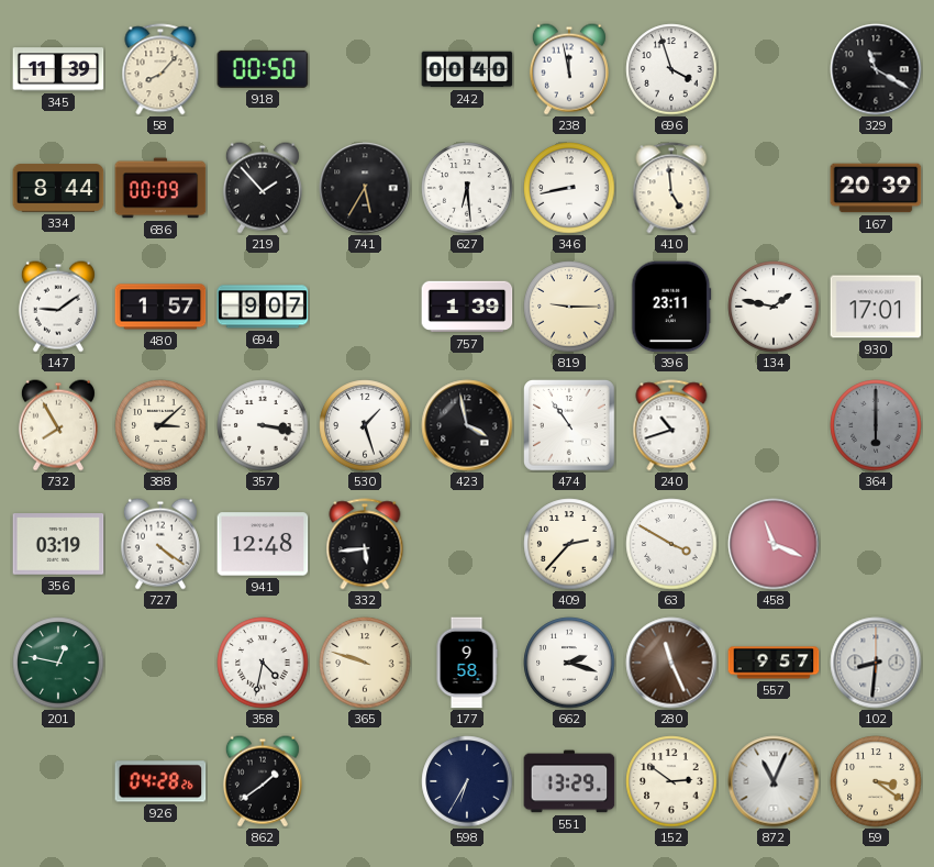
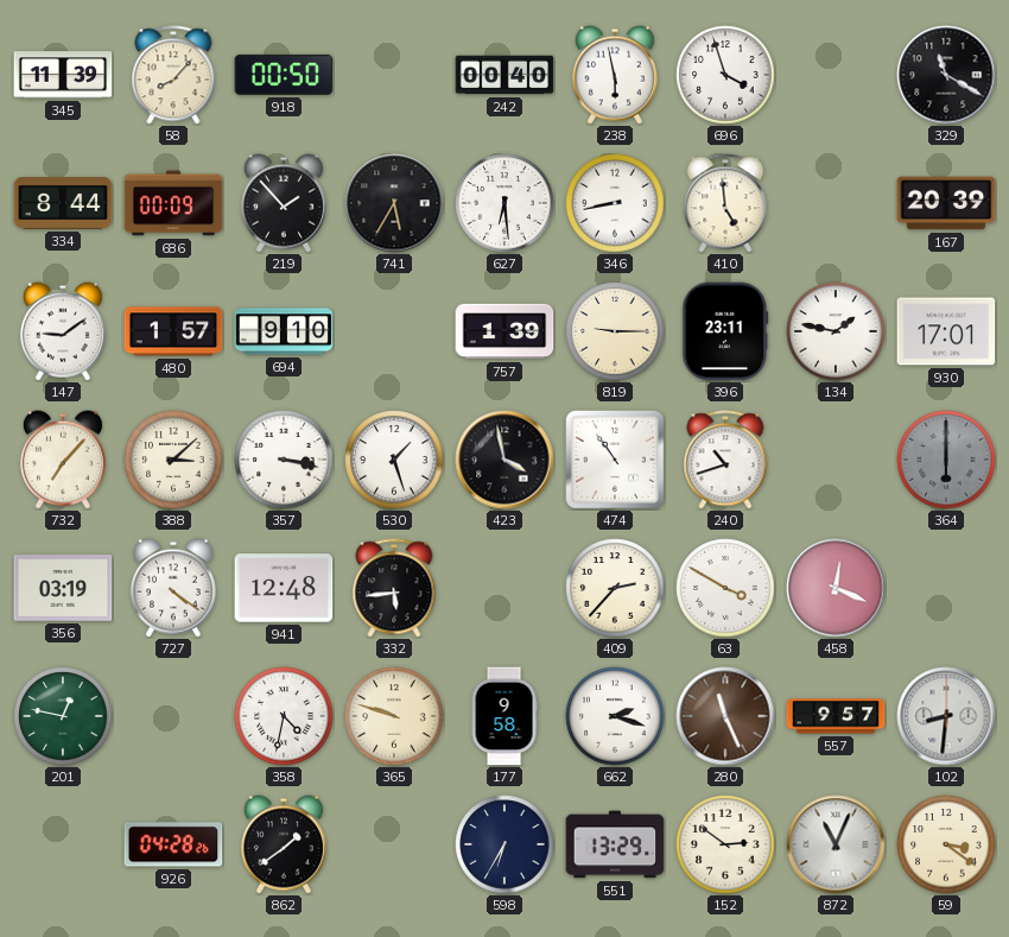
238: 11:58 -> 5:58
694: 9:07 -> 9:10
732: 7:55 -> 7:07
458: 11:19 -> 12:19
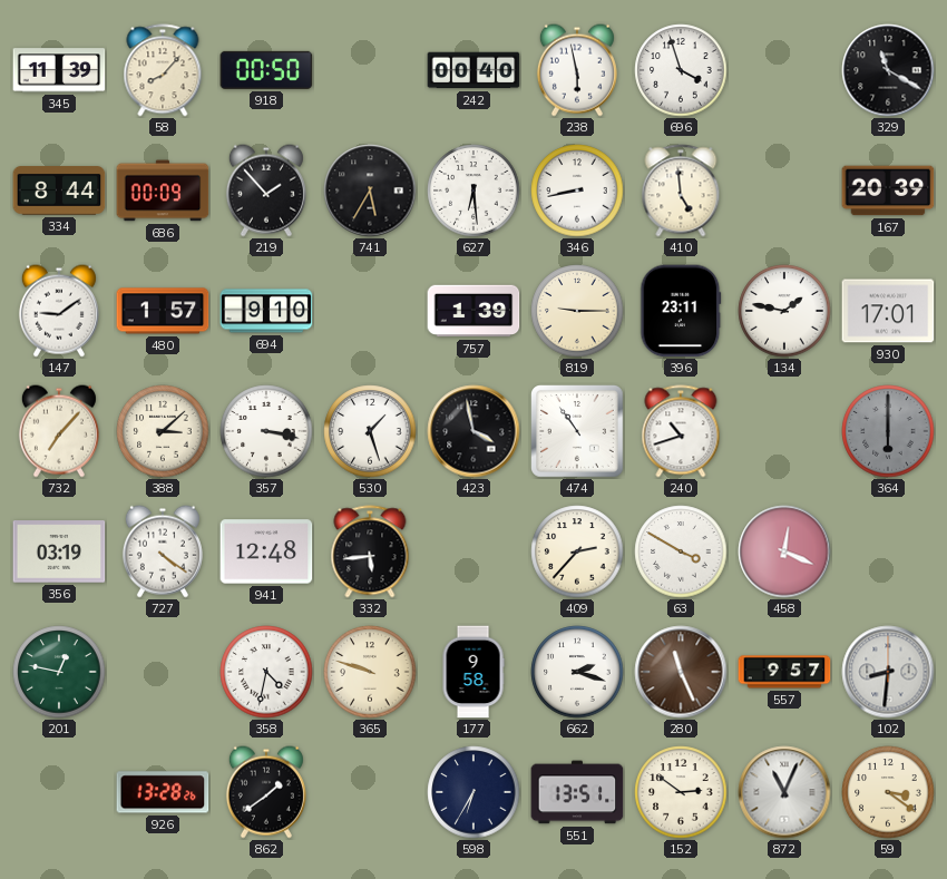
926: 04:28 -> 13:28
551: 13:29 -> 13:51
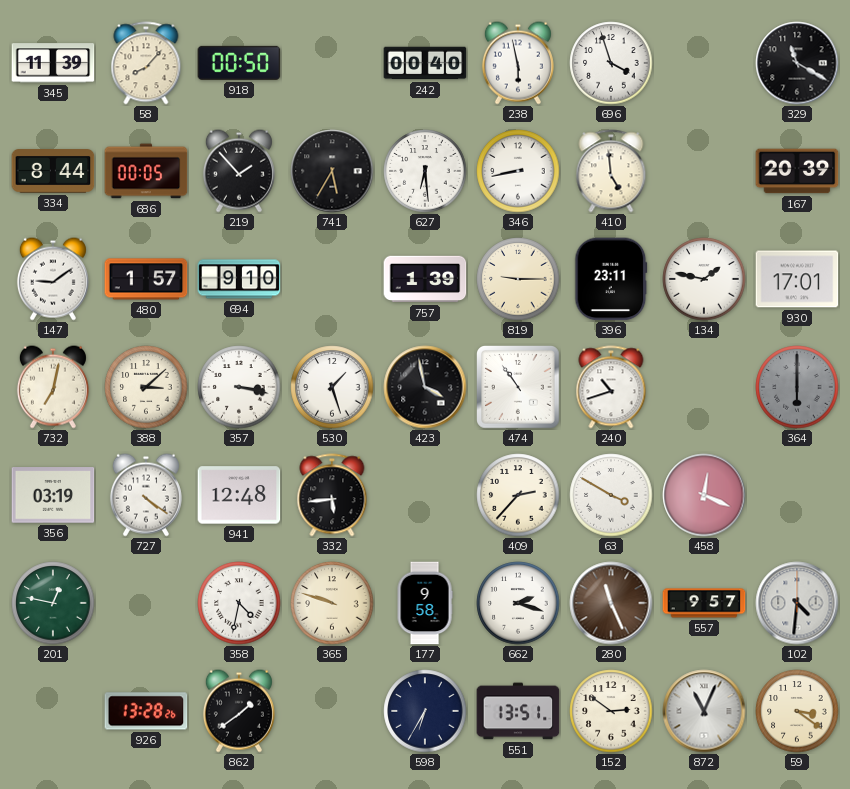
686: 00:09 -> 00:05
732: 7:07 -> 7:02
102: 8:31 -> 4:31
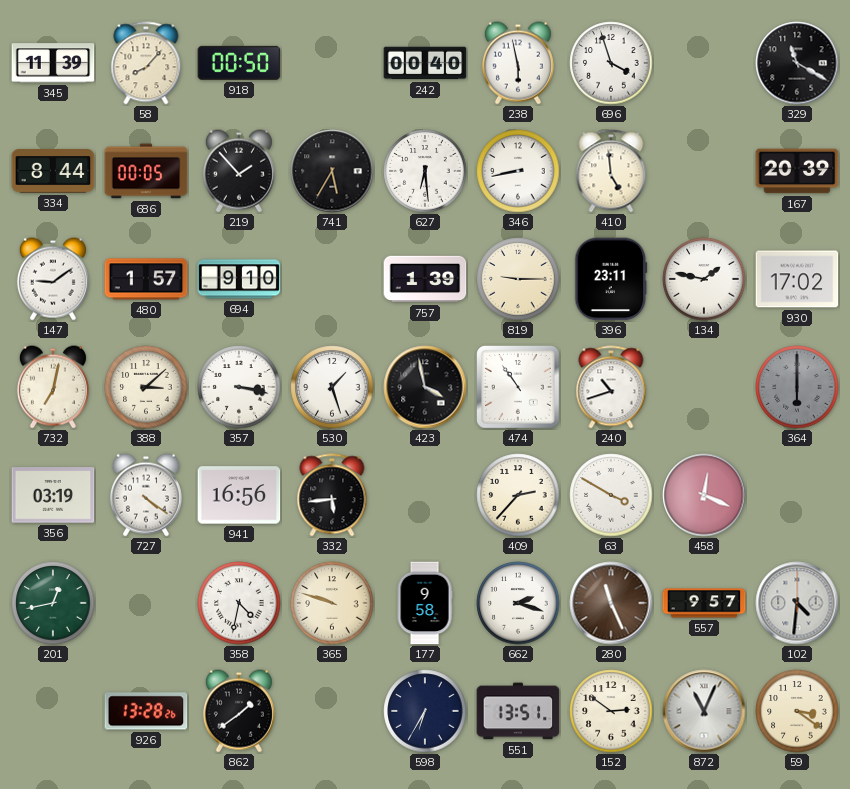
930: 17:01 -> 17:02
941: 12:48 -> 16:56
201: 12:47 -> 12:43
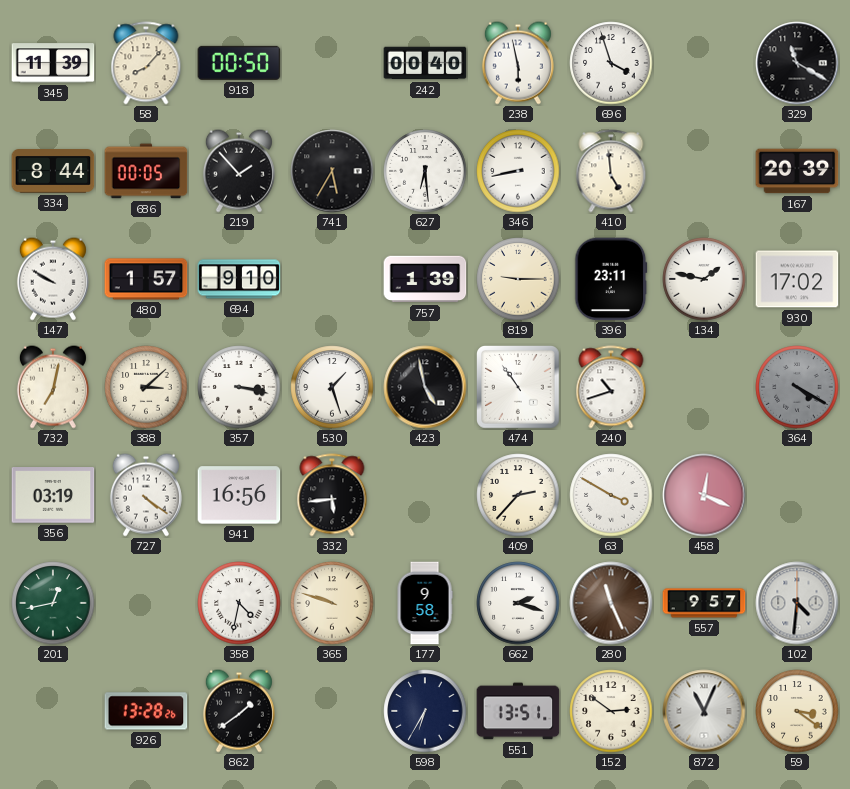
147: 9:09 -> 9:50
423: 3:58 -> 4:58
364: 6:00 -> 4:20
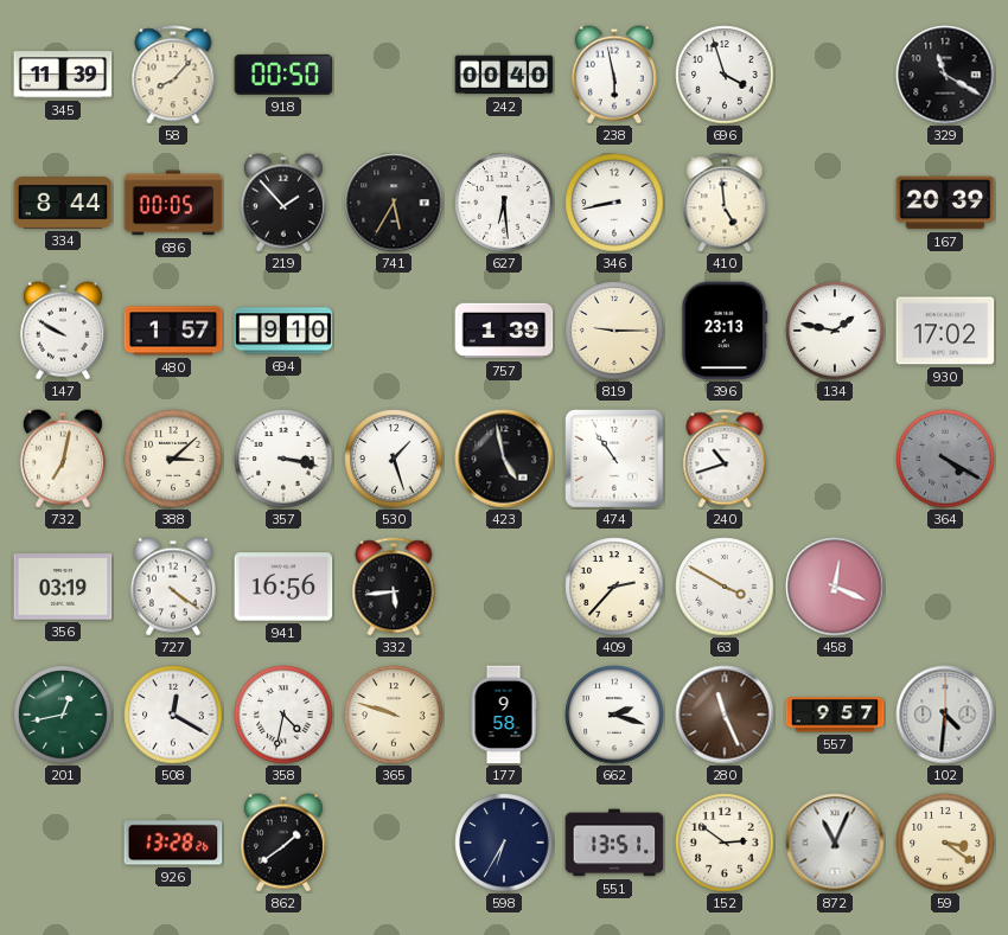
396: 23:11 -> 23:13
508: none -> 12:20
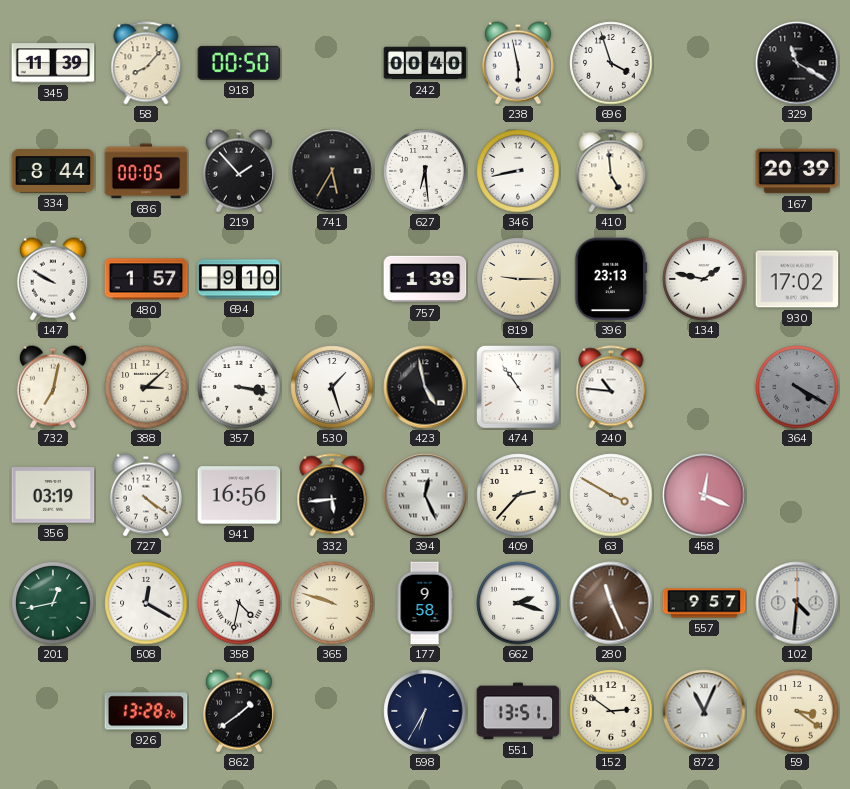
240: 10:42 -> 10:46
394: none -> 12:26
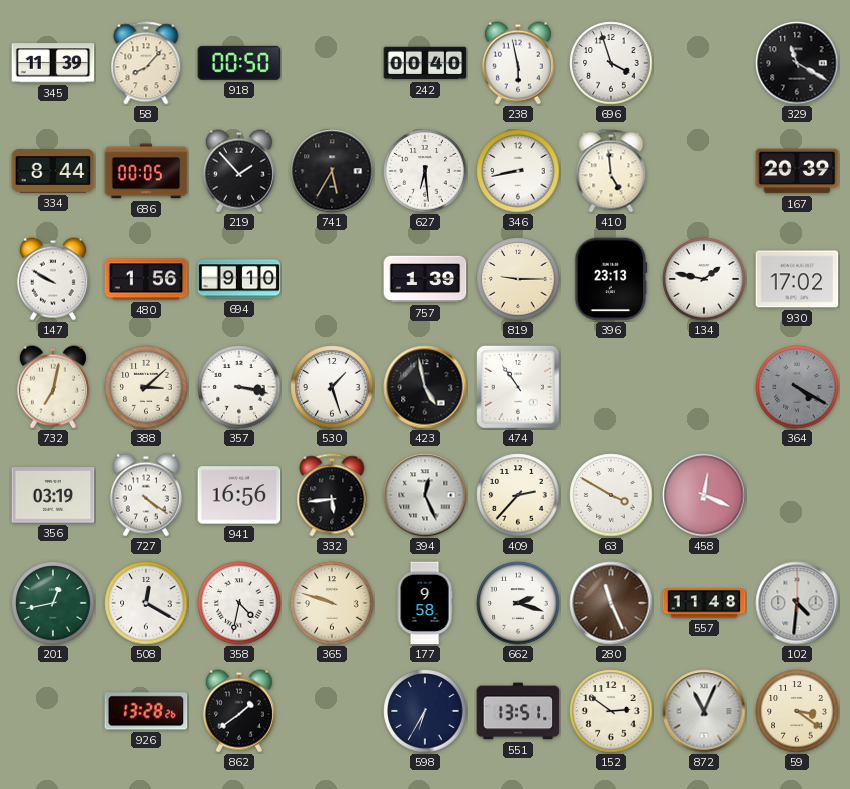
480: 1:57 -> 1:56
240: 10:46 -> none
557: 9:57 -> 11:48
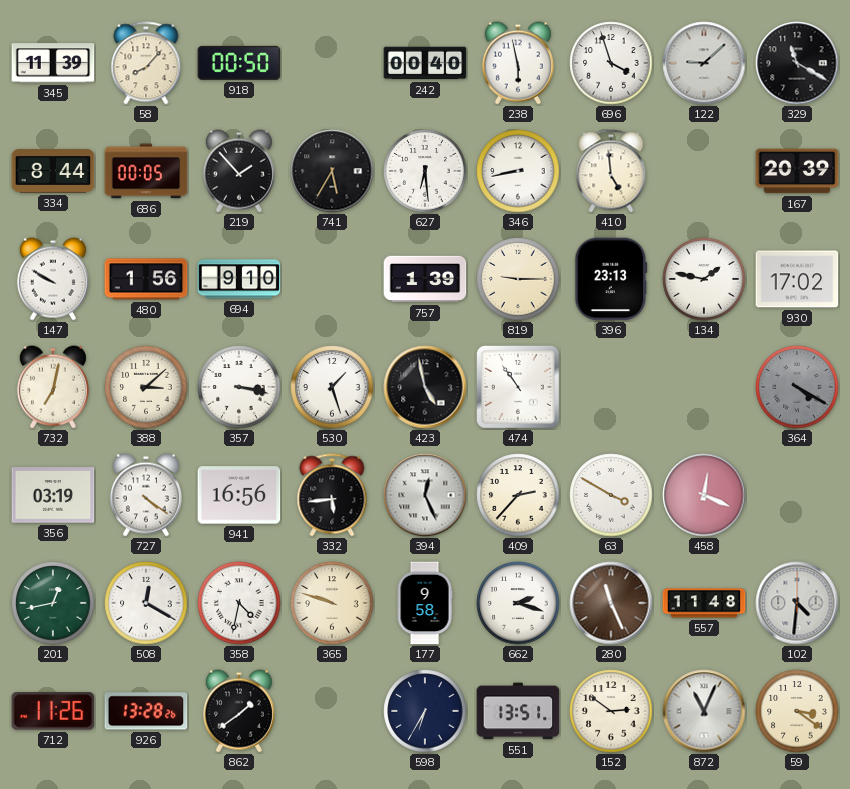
122: none -> 9:08
712: none -> 11:26
